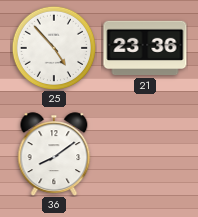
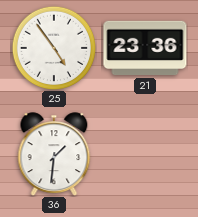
25: 4:53 -> 4:54
36: 8:09 -> 1:31
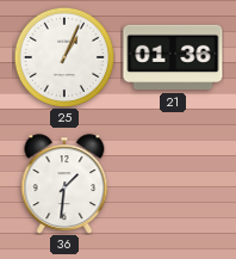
25: 4:54 -> 1:04
21: 23:36 -> 01:36
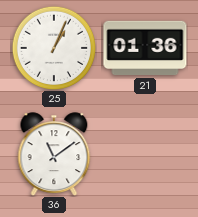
36: 1:31 -> 11:09
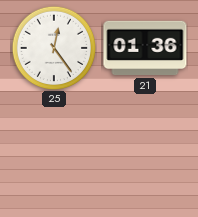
25: 1:04 -> 12:24
36: 11:09 -> none
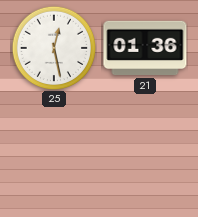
25: 12:24 -> 12:28
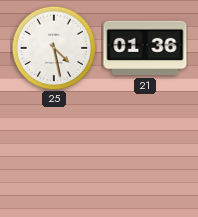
25: 12:28 -> 4:28
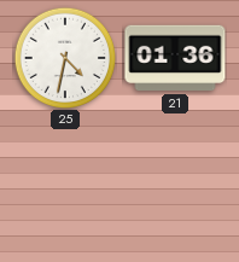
25: 4:28 -> 4:32
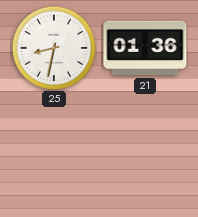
25: 4:32 -> 8:32
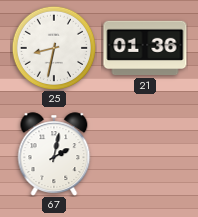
67: none -> 2:02
